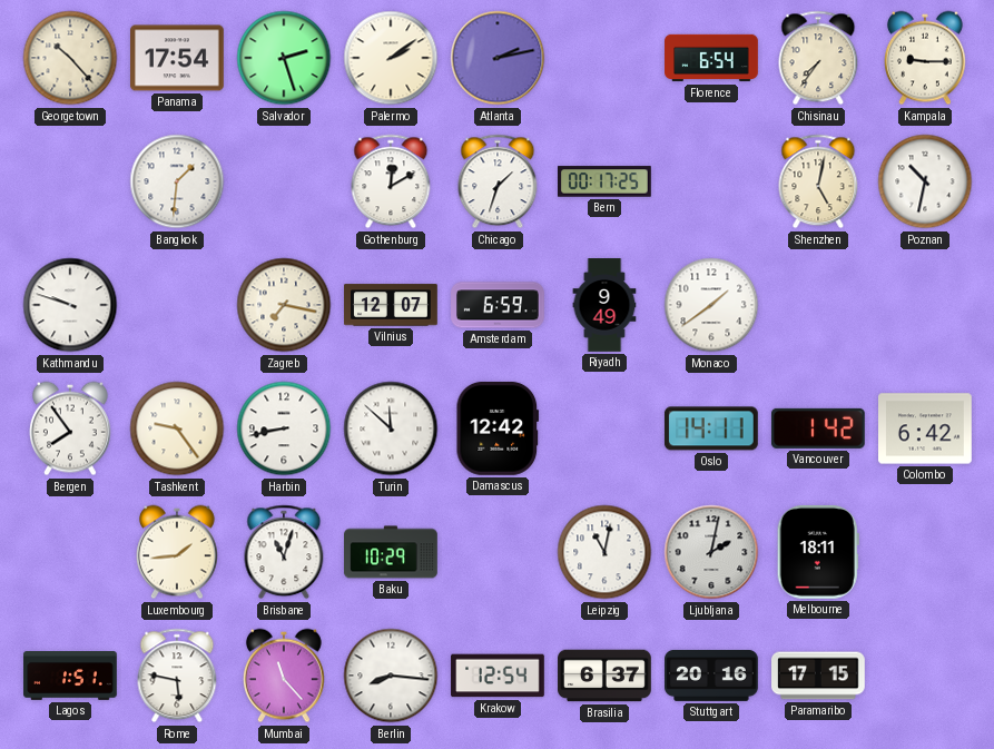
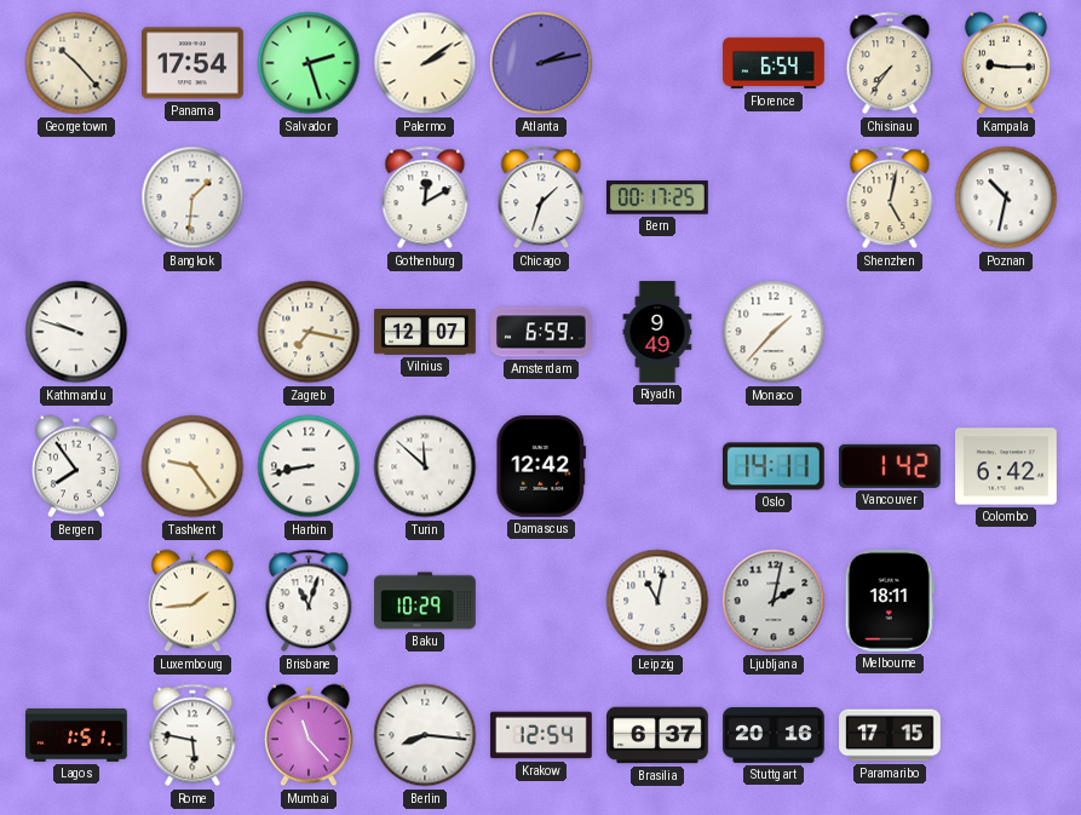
Monaco: 1:39 -> 1:37
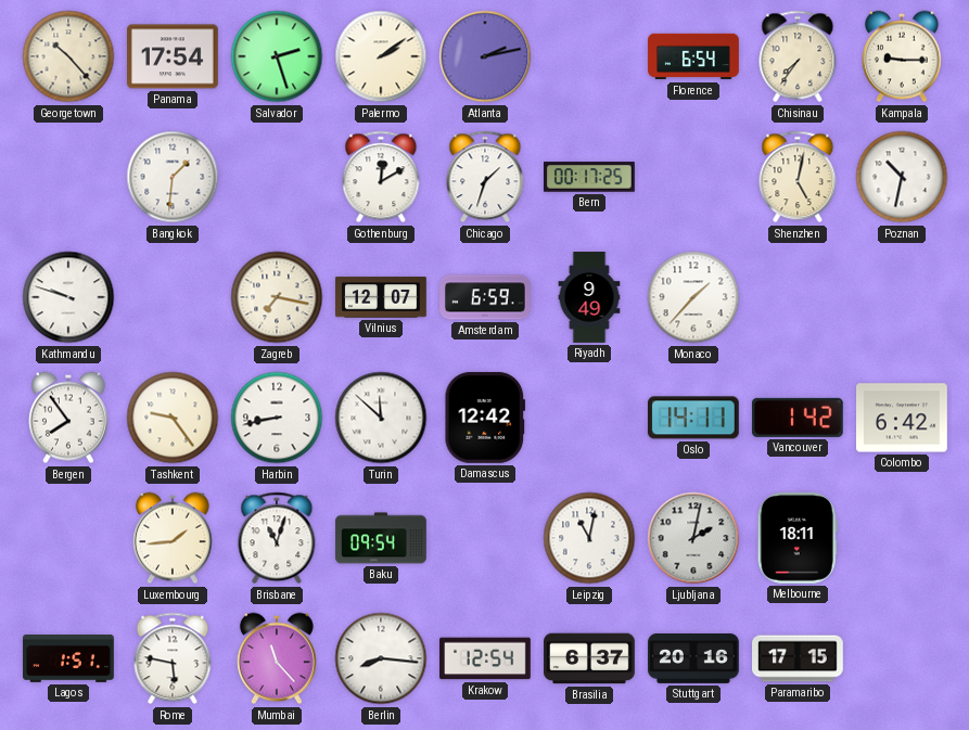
Baku: 10:29 -> 09:54
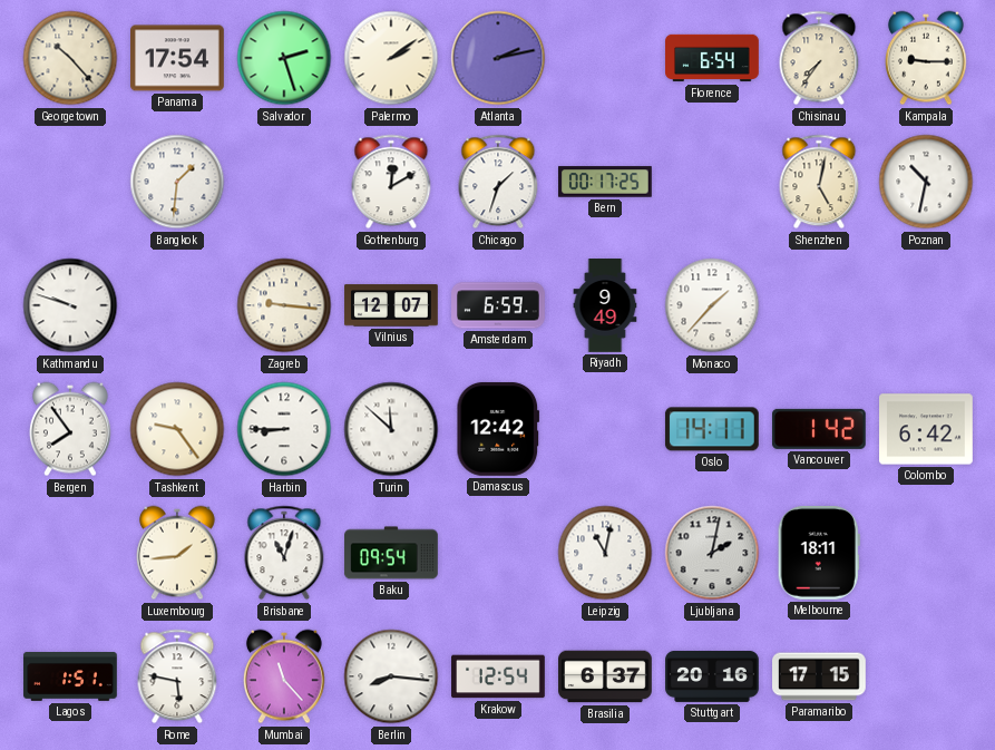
Zagreb: 7:17 -> 9:16
Harbin: 8:43 -> 8:45
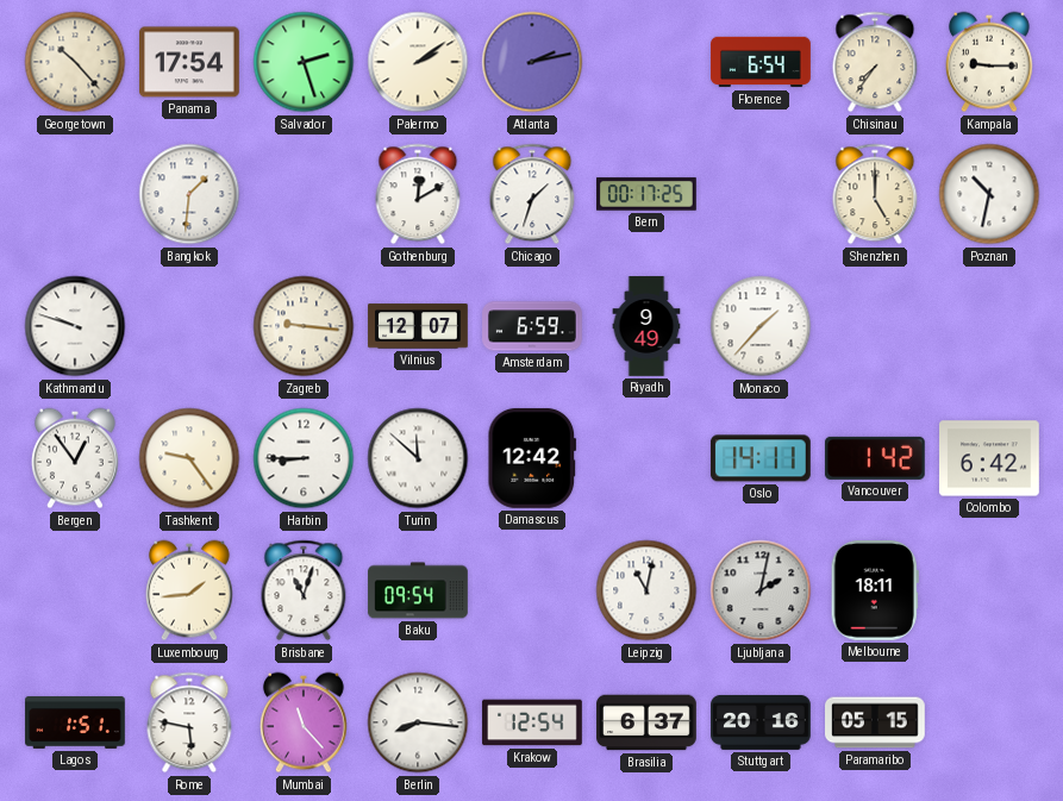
Shenzhen: 5:02 -> 5:00
Bergen: 7:54 -> 12:54
Paramaribo: 17:15 -> 05:15
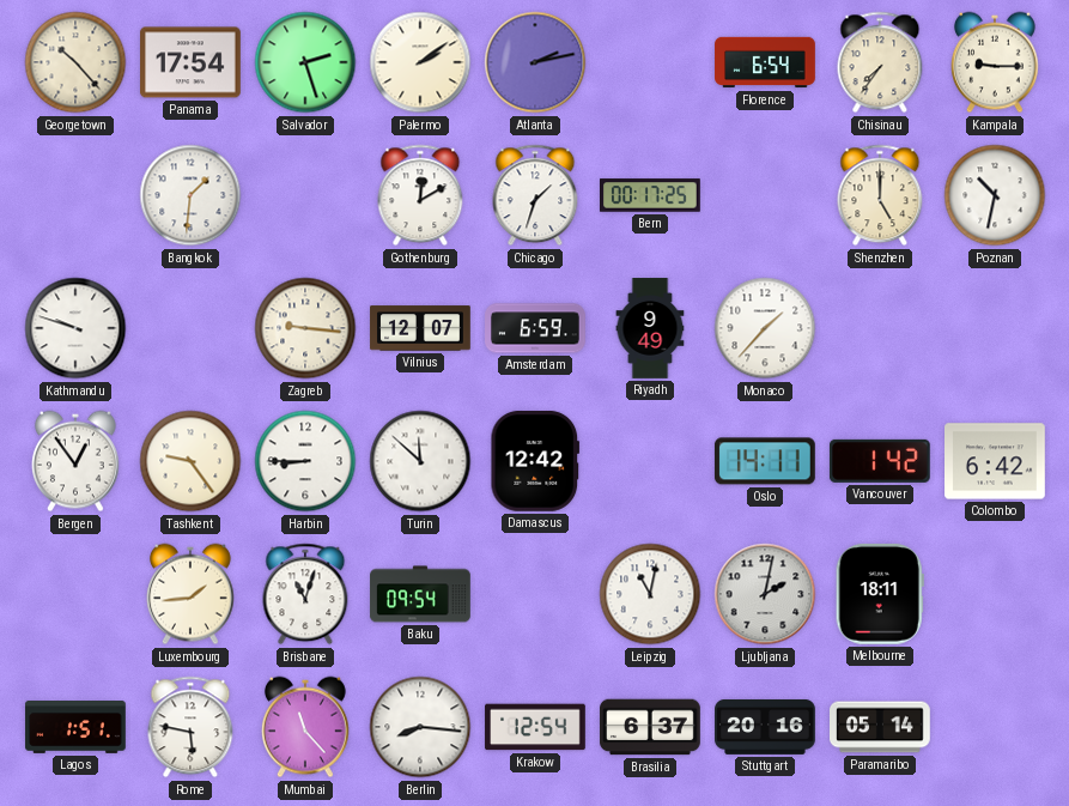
Paramaribo: 05:15 -> 05:14
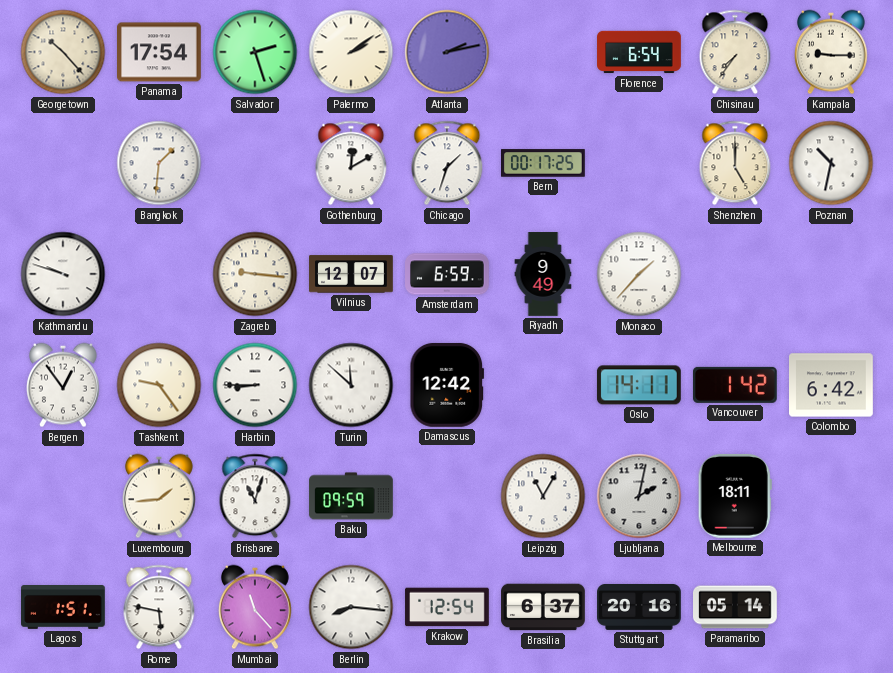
Baku: 09:54 -> 09:59
Leipzig: 11:02 -> 11:05
